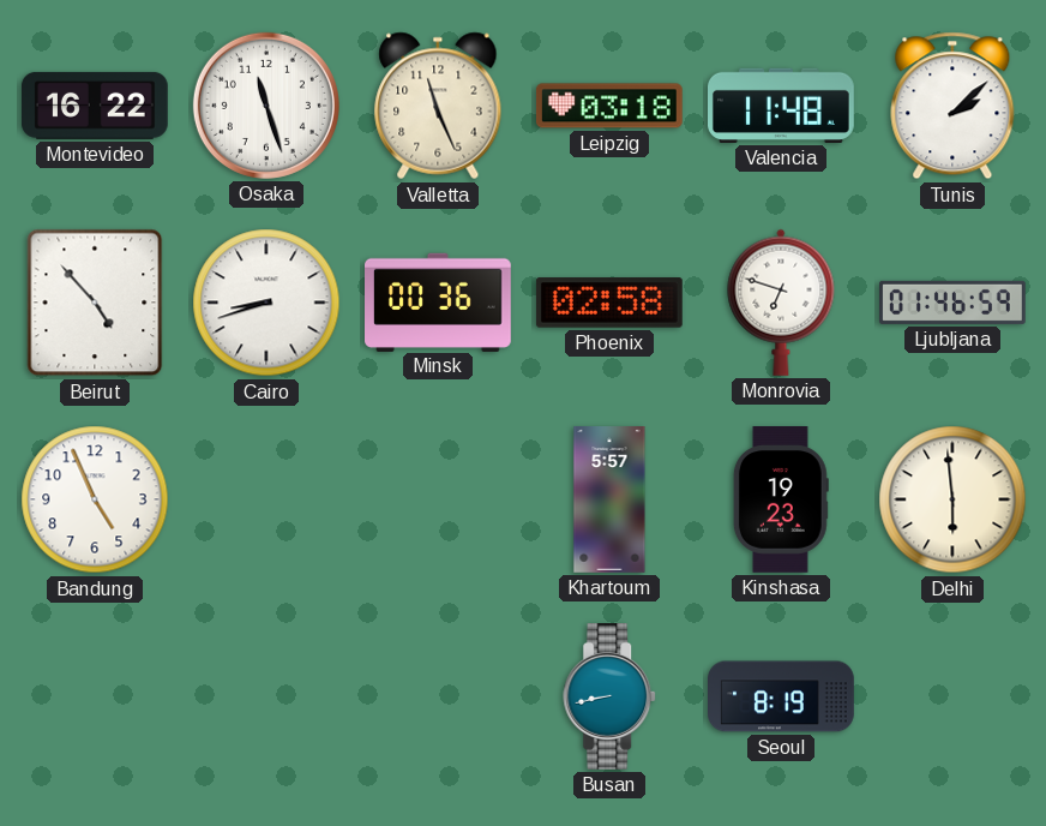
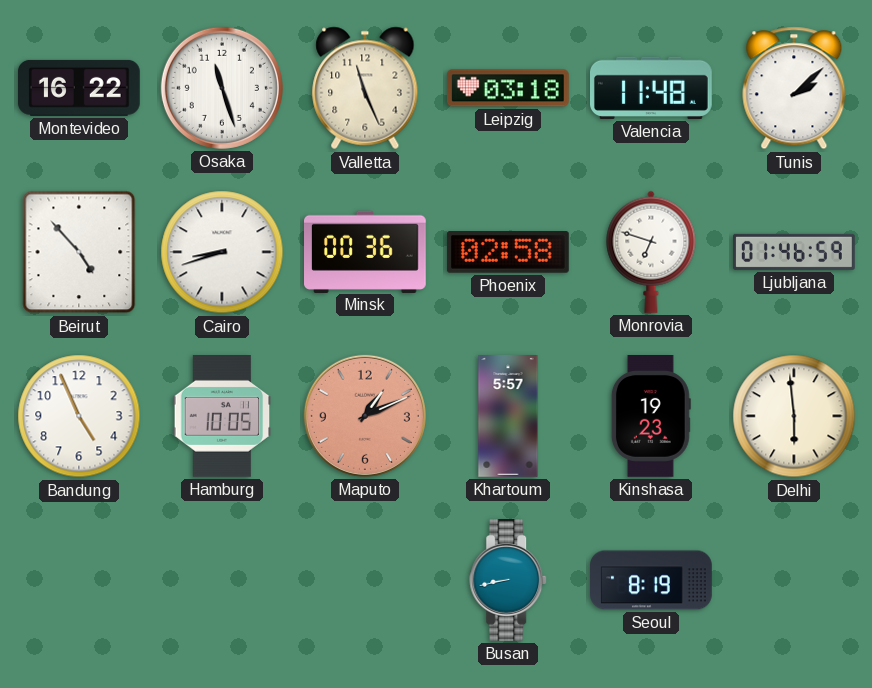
Hamburg: none -> 10:05
Maputo: none -> 1:11
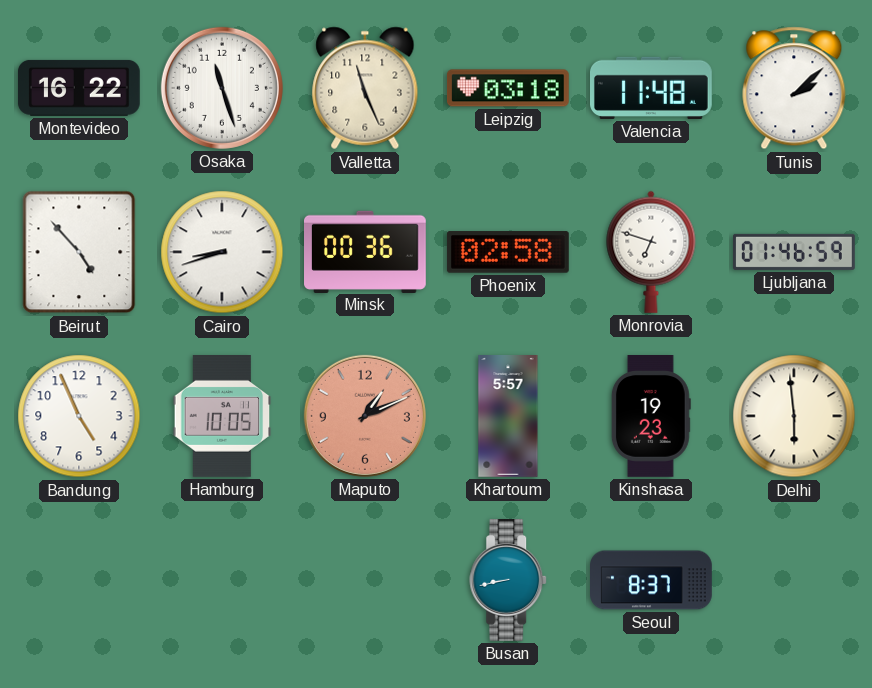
Seoul: 8:19 -> 8:37
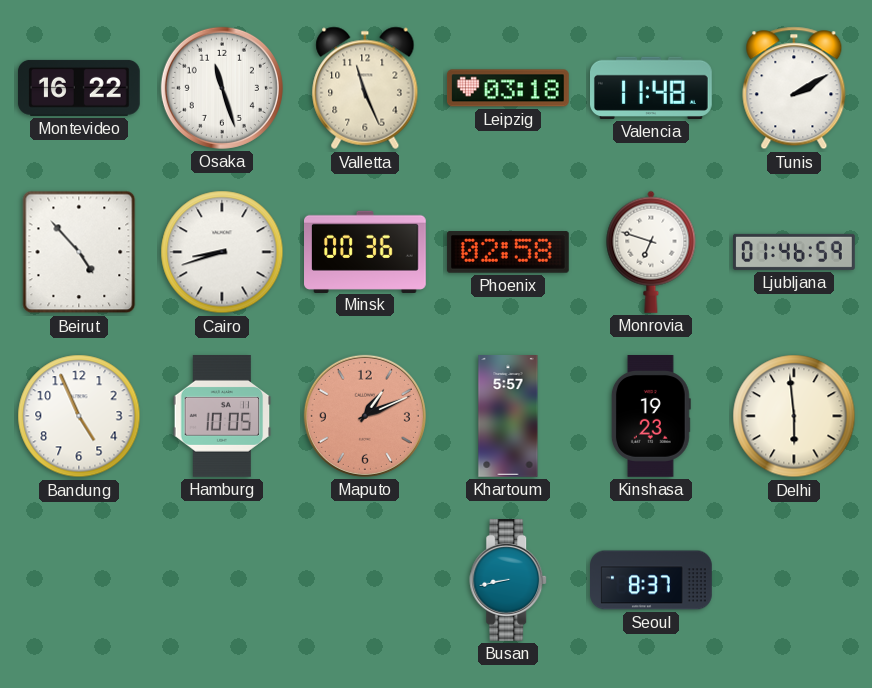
Tunis: 2:08 -> 2:10
